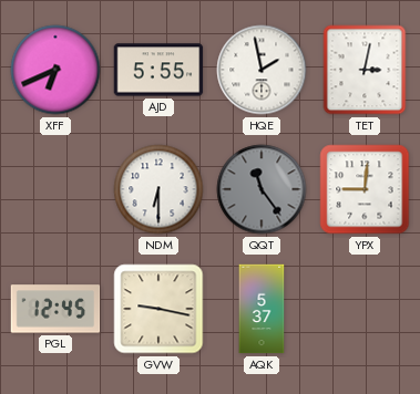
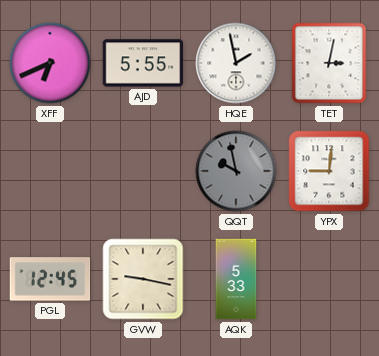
NDM: 6:30 -> none
QQT: 11:24 -> 9:58
AQK: 5:37 -> 5:33
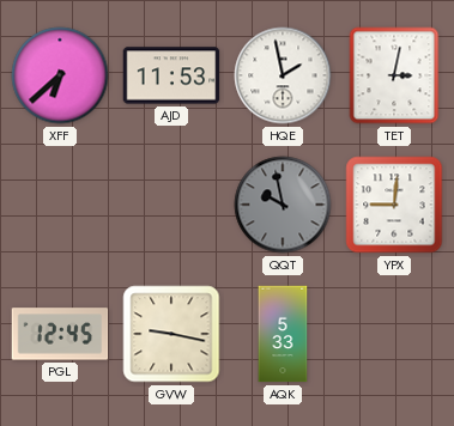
XFF: 6:41 -> 6:38
AJD: 5:55 -> 11:53
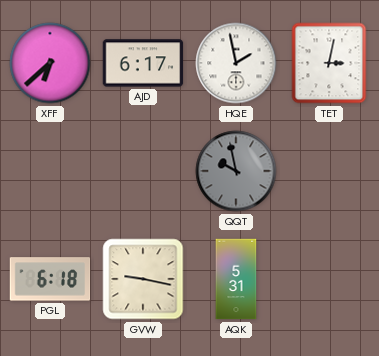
AJD: 11:53 -> 6:17
YPX: 9:01 -> none
PGL: 12:45 -> 6:18
AQK: 5:33 -> 5:31
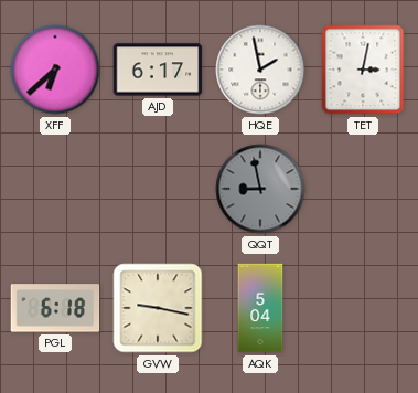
QQT: 9:58 -> 8:58
AQK: 5:31 -> 5:04
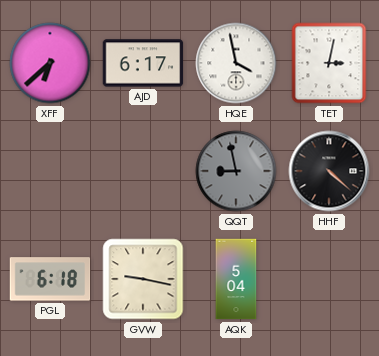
HQE: 1:58 -> 3:58
HHF: none -> 4:22
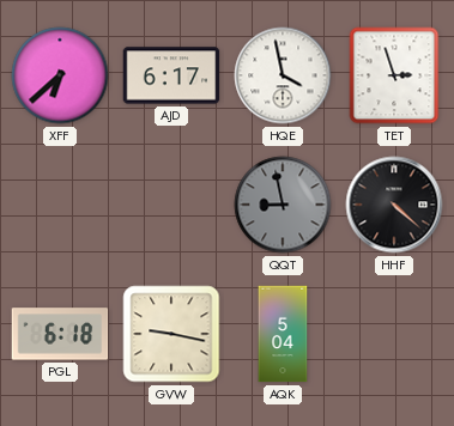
TET: 3:02 -> 2:57
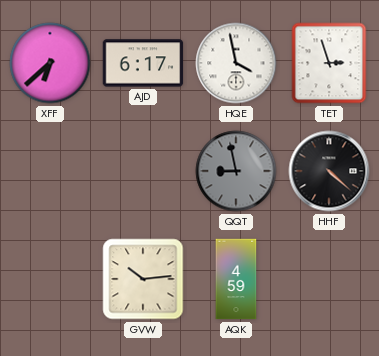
PGL: 6:18 -> none
GVW: 9:17 -> 10:14
AQK: 5:04 -> 4:59
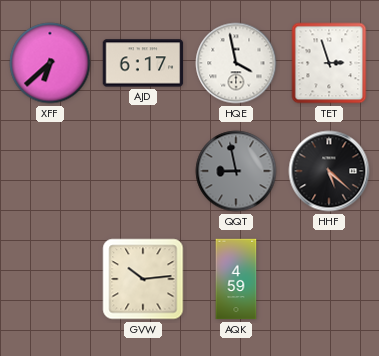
HHF: 4:22 -> 5:22
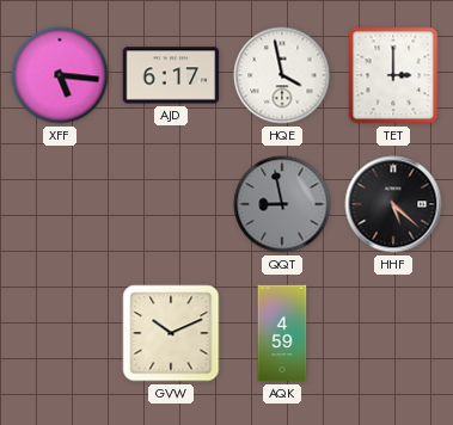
XFF: 6:38 -> 5:16
TET: 2:57 -> 3:00
GVW: 10:14 -> 10:11
